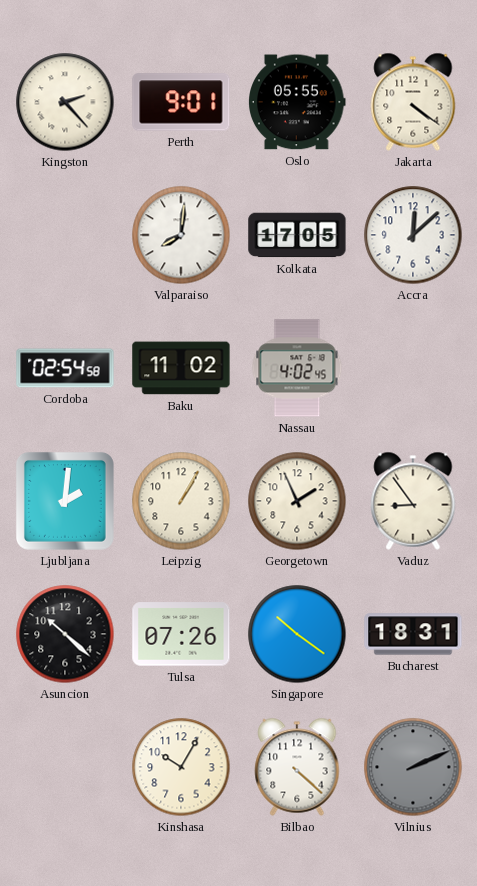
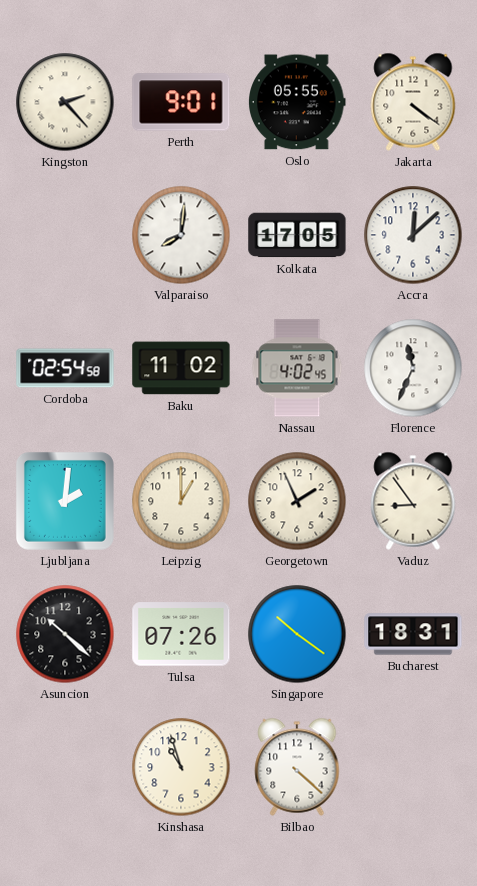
Florence: none -> 11:34
Leipzig: 1:05 -> 1:00
Kinshasa: 10:05 -> 10:57
Vilnius: 2:11 -> none
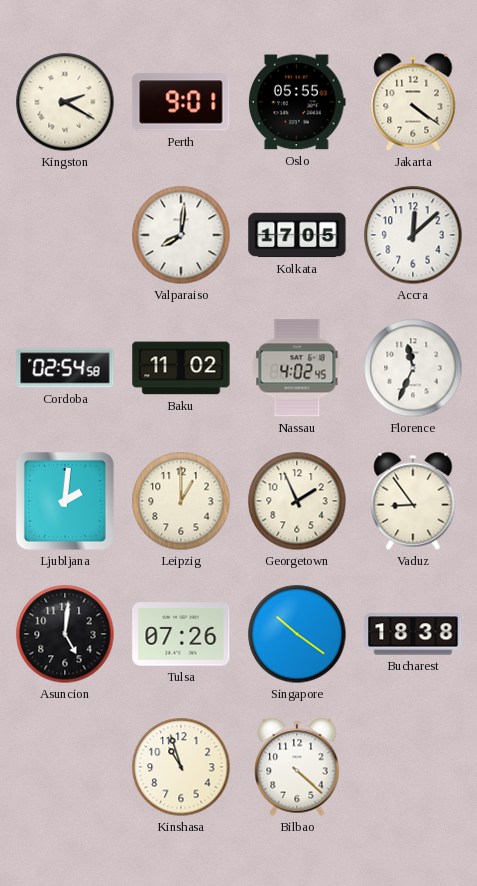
Kingston: 2:23 -> 2:20
Asuncion: 10:22 -> 5:01
Bucharest: 18:31 -> 18:38
